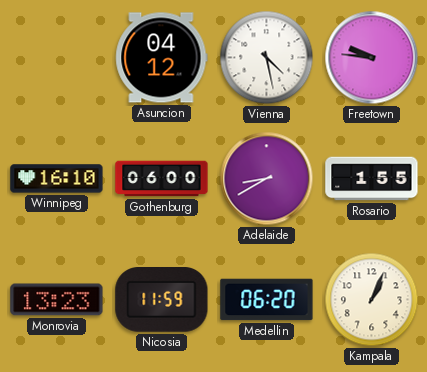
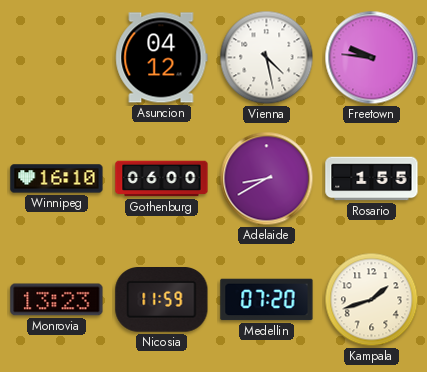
Medellin: 06:20 -> 07:20
Kampala: 1:04 -> 1:42
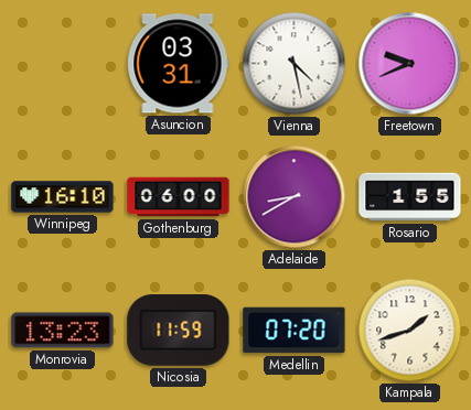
Asuncion: 04:12 -> 03:31
Freetown: 9:46 -> 9:41
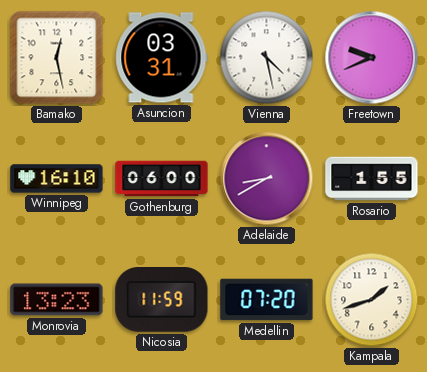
Bamako: none -> 12:28
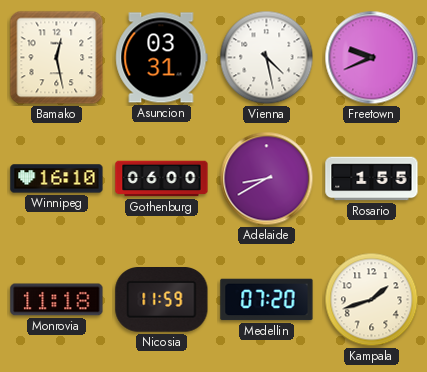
Monrovia: 13:23 -> 11:18
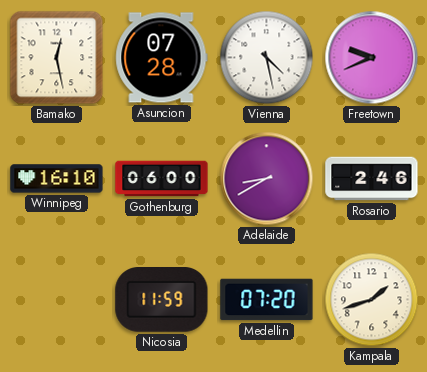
Asuncion: 03:31 -> 07:28
Rosario: 1:55 -> 2:46
Monrovia: 11:18 -> none
